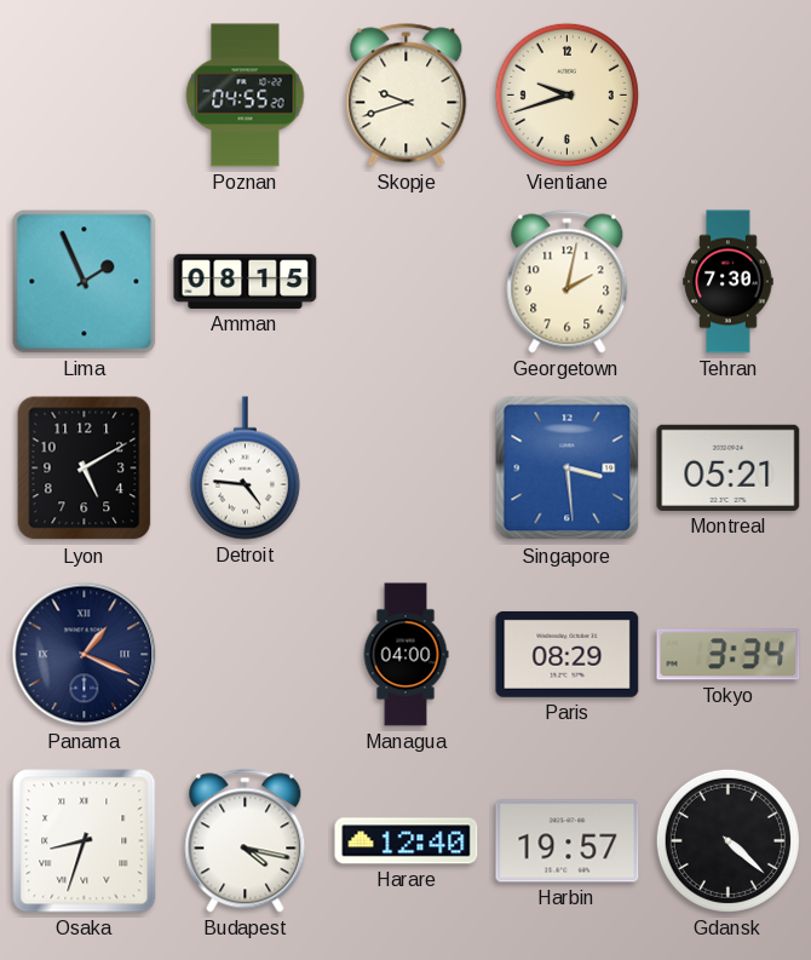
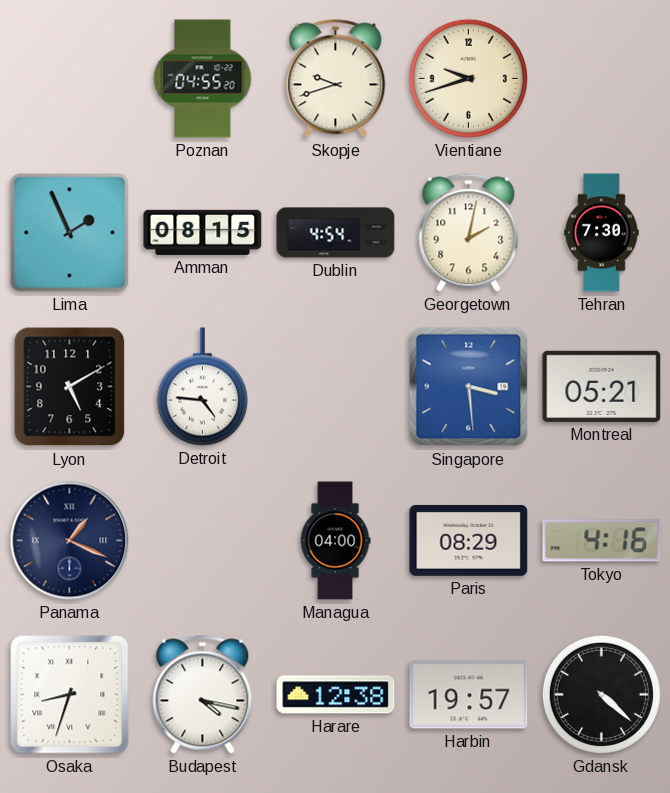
Dublin: none -> 4:54
Tokyo: 3:34 -> 4:16
Harare: 12:40 -> 12:38
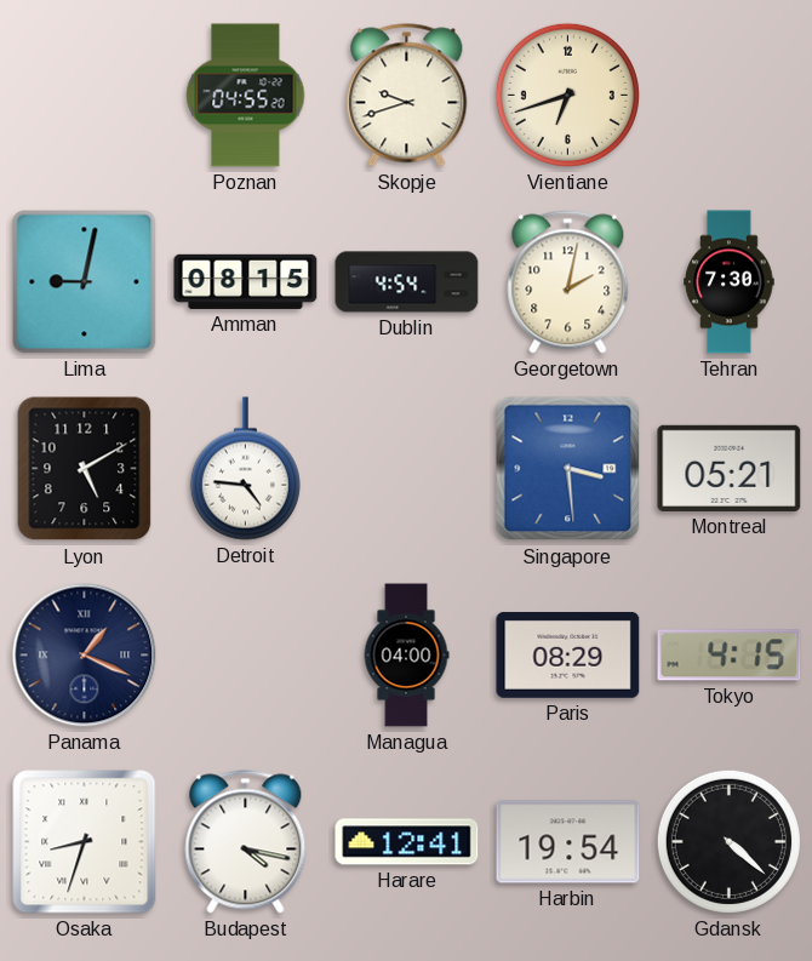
Vientiane: 9:42 -> 6:42
Lima: 1:56 -> 9:02
Tokyo: 4:16 -> 4:15
Harare: 12:38 -> 12:41
Harbin: 19:57 -> 19:54
